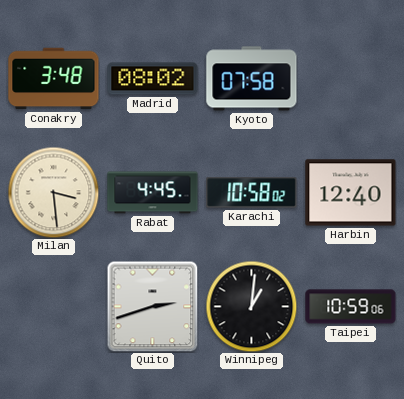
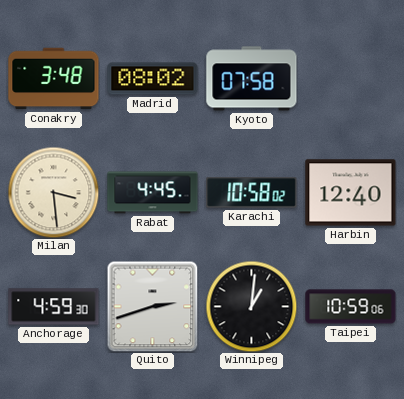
Anchorage: none -> 4:59
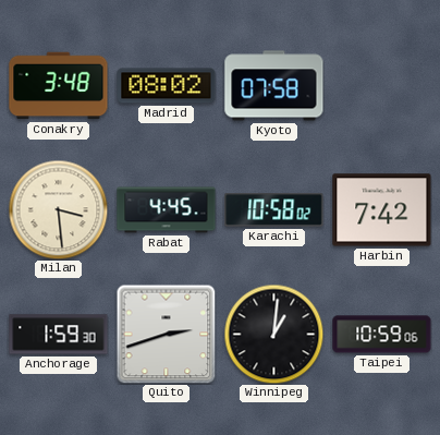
Harbin: 12:40 -> 7:42
Anchorage: 4:59 -> 1:59
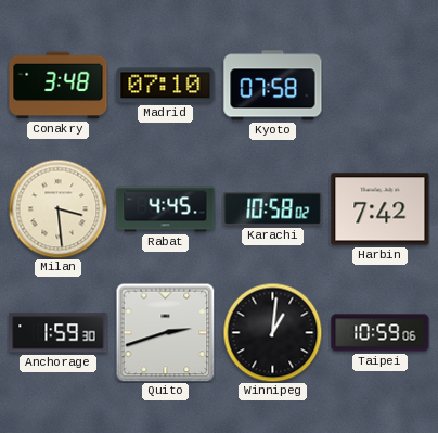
Madrid: 08:02 -> 07:10
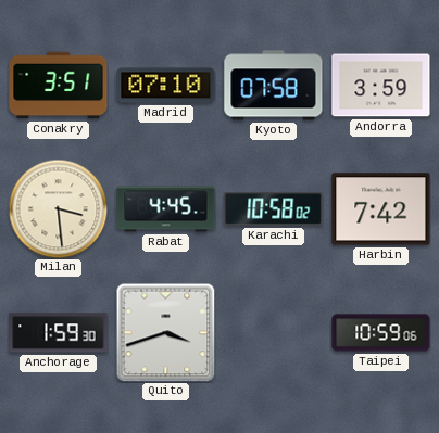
Conakry: 3:48 -> 3:51
Andorra: none -> 3:59
Quito: 2:42 -> 3:42
Winnipeg: 1:01 -> none
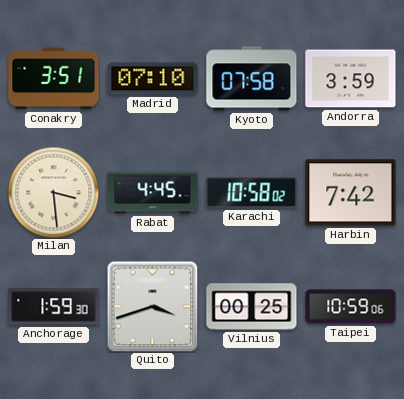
Vilnius: none -> 00:25
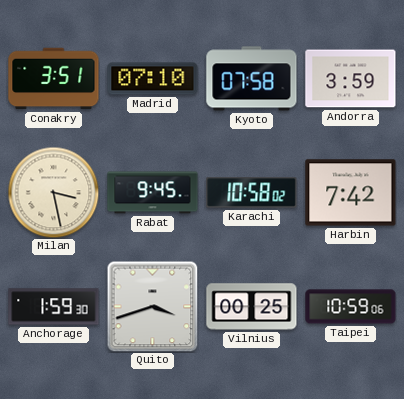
Milan: 3:29 -> 3:28
Rabat: 4:45 -> 9:45
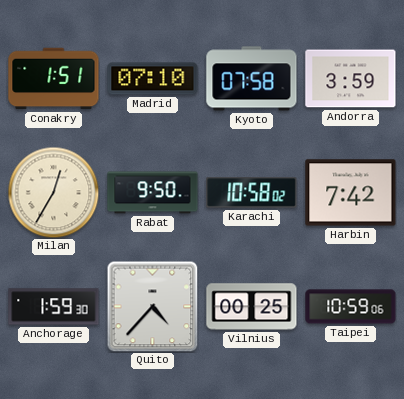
Conakry: 3:51 -> 1:51
Milan: 3:28 -> 12:35
Rabat: 9:45 -> 9:50
Quito: 3:42 -> 4:37
